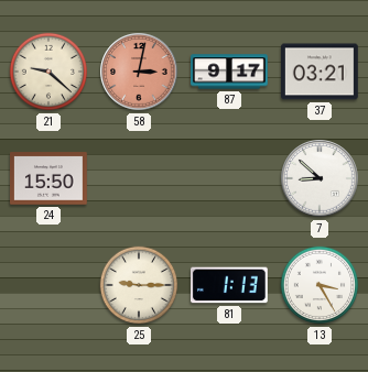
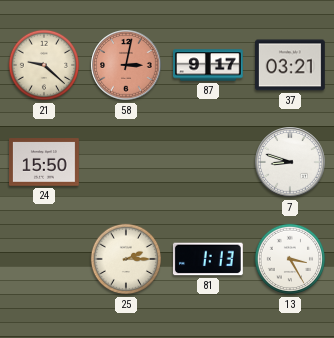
7: 8:52 -> 8:48
25: 9:15 -> 2:15
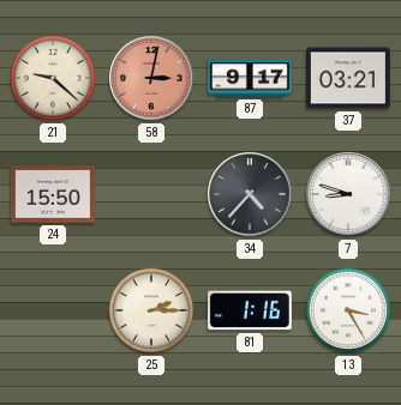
34: none -> 4:37
81: 1:13 -> 1:16
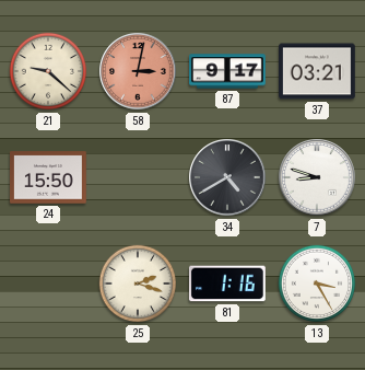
34: 4:37 -> 4:40
25: 2:15 -> 2:18
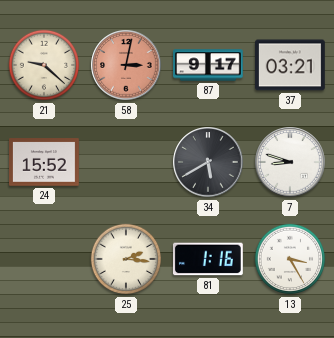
24: 15:50 -> 15:52
34: 4:40 -> 5:40
25: 2:18 -> 2:16
